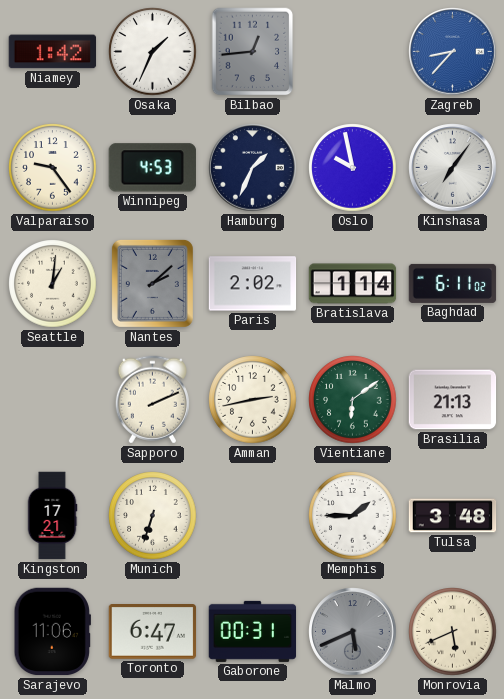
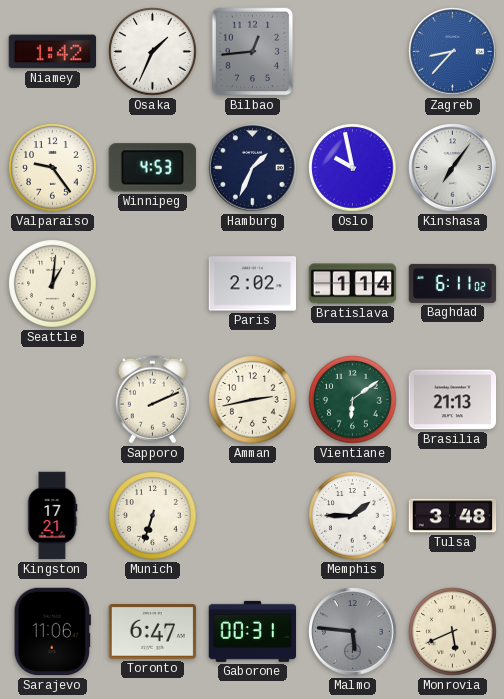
Nantes: 2:08 -> none
Malmo: 5:41 -> 5:46
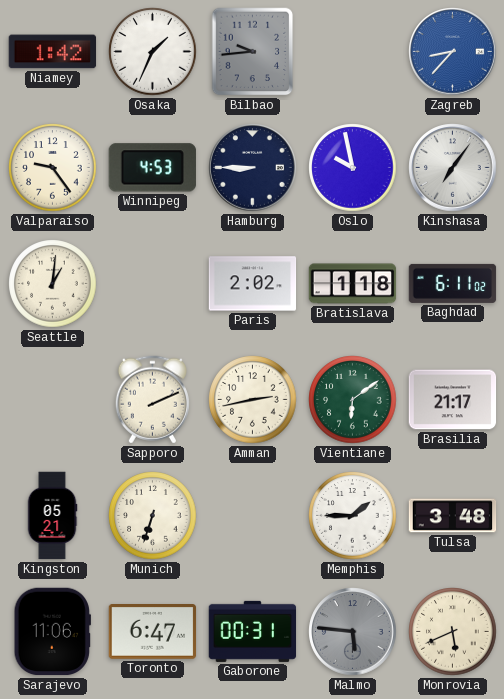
Bilbao: 12:44 -> 9:44
Hamburg: 1:34 -> 8:45
Bratislava: 1:14 -> 1:18
Brasilia: 21:13 -> 21:17
Kingston: 17:21 -> 05:21
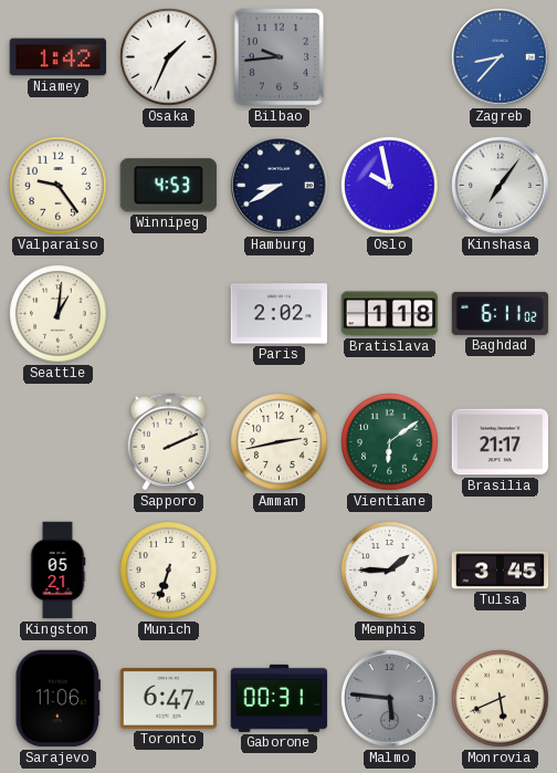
Hamburg: 8:45 -> 8:40
Tulsa: 3:48 -> 3:45
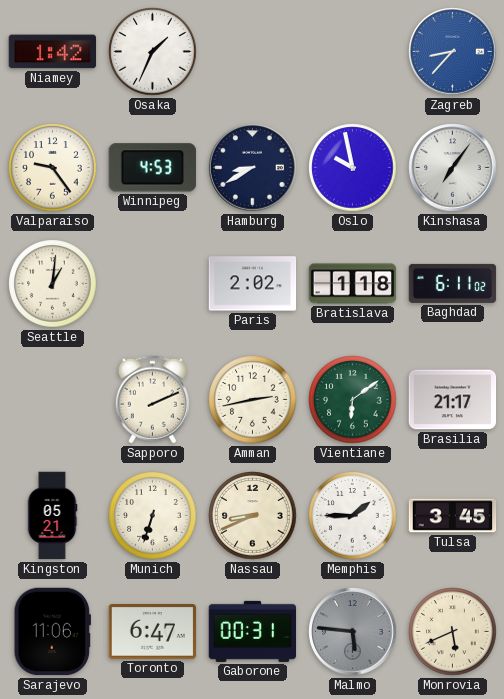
Bilbao: 9:44 -> none
Nassau: none -> 8:41
